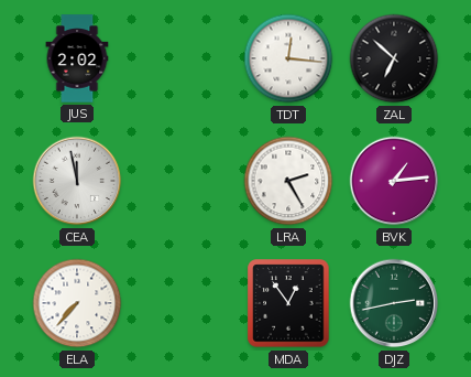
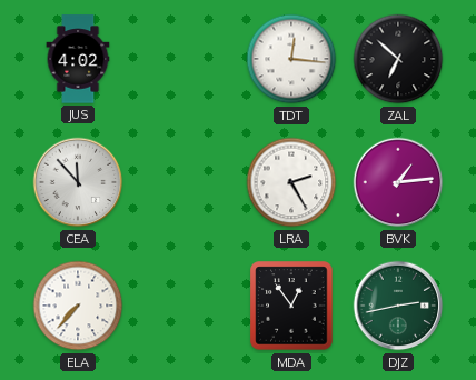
JUS: 2:02 -> 4:02
CEA: 11:58 -> 11:53
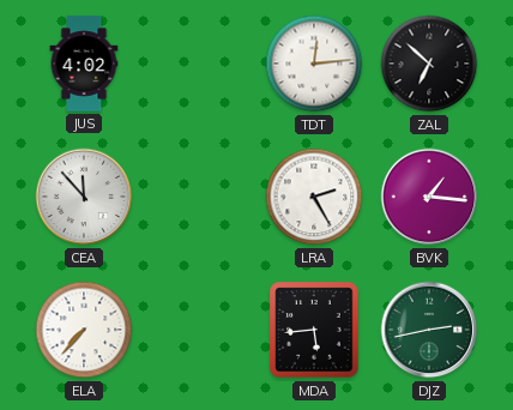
TDT: 12:16 -> 12:14
BVK: 1:14 -> 1:16
MDA: 12:54 -> 5:44
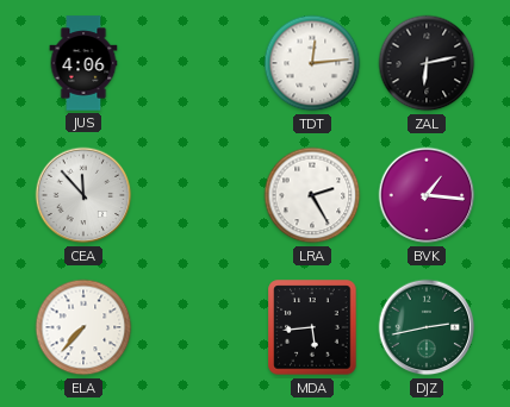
JUS: 4:02 -> 4:06
ZAL: 6:52 -> 6:13
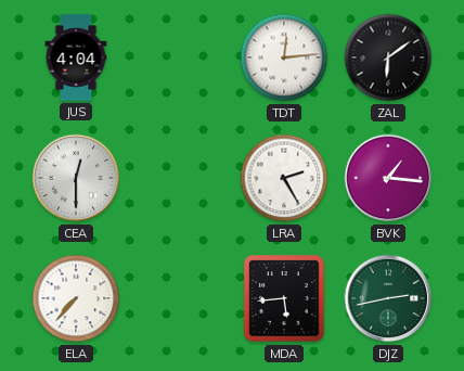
JUS: 4:06 -> 4:04
ZAL: 6:13 -> 6:09
CEA: 11:53 -> 12:30
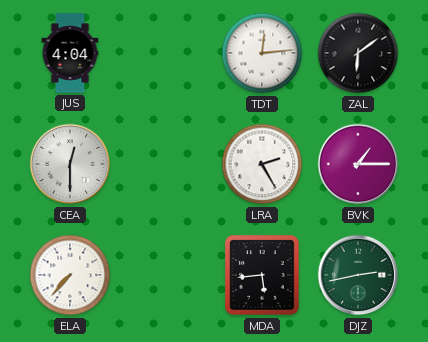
BVK: 1:16 -> 1:15
